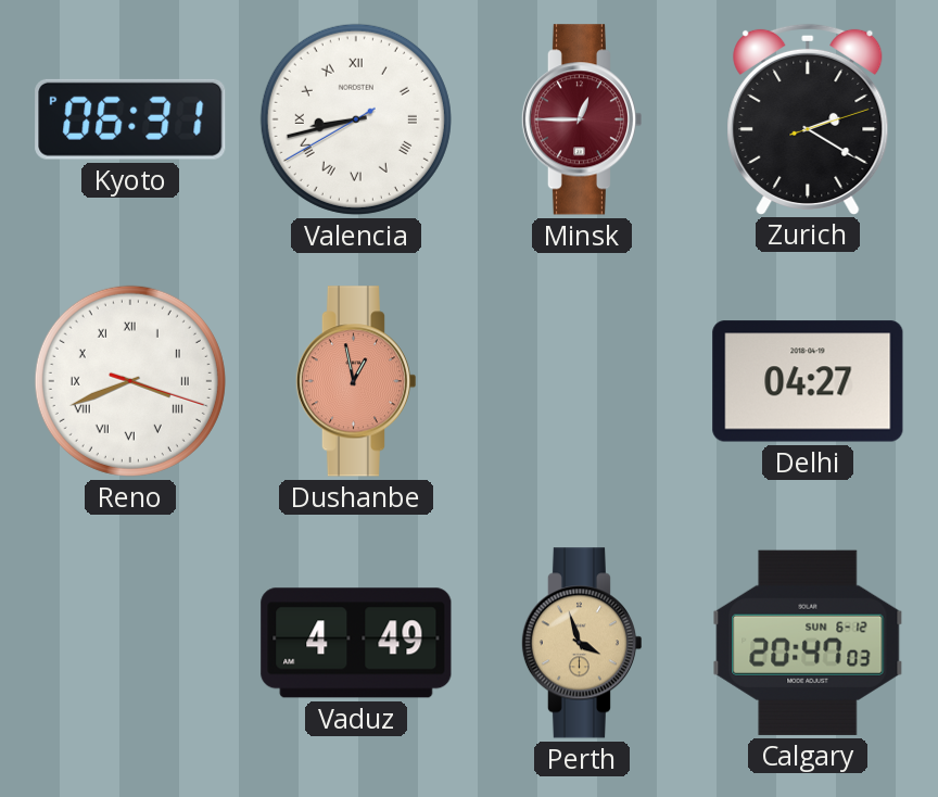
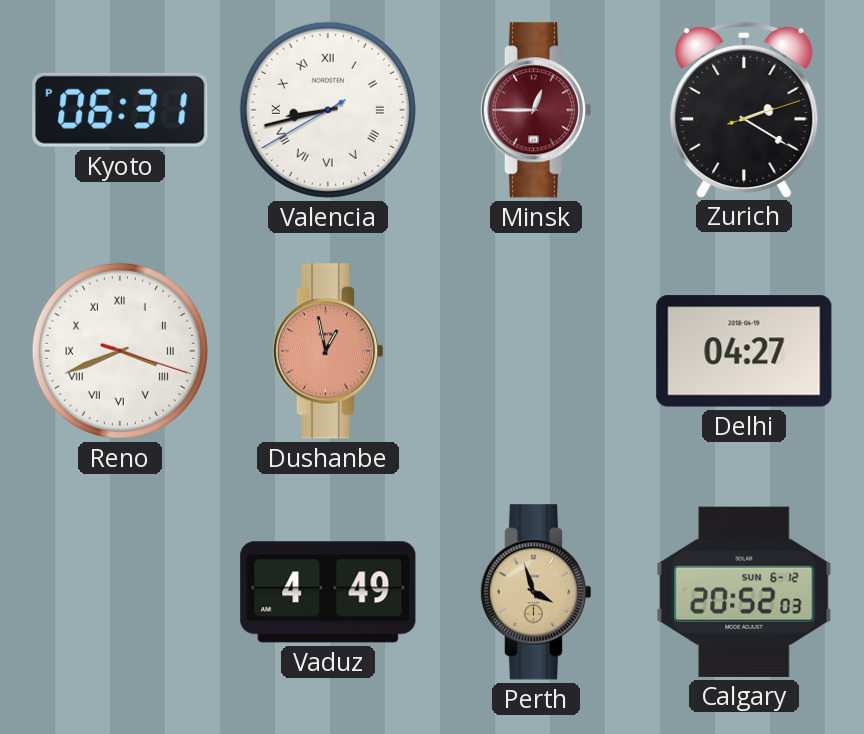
Calgary: 20:47 -> 20:52
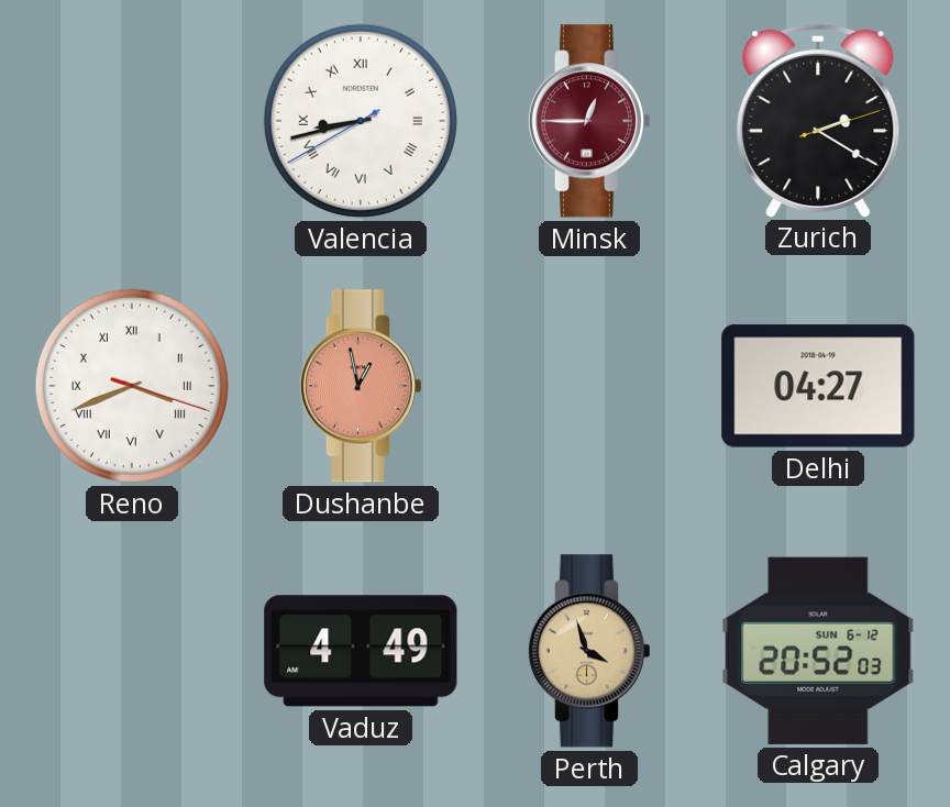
Kyoto: 06:31 -> none
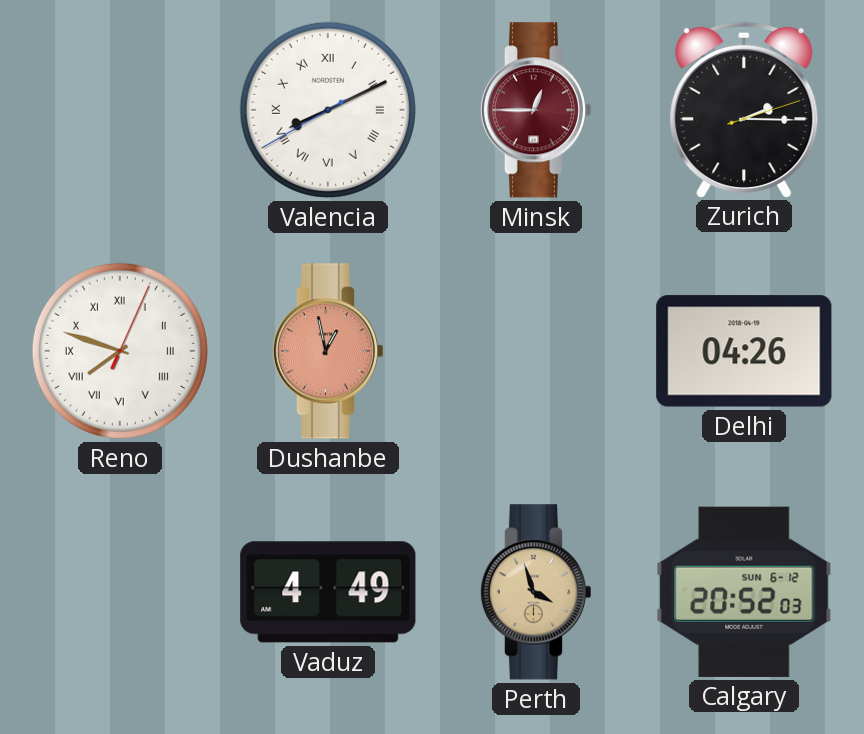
Valencia: 8:42 -> 8:10
Zurich: 2:20 -> 2:15
Reno: 3:41 -> 7:48
Delhi: 04:27 -> 04:26
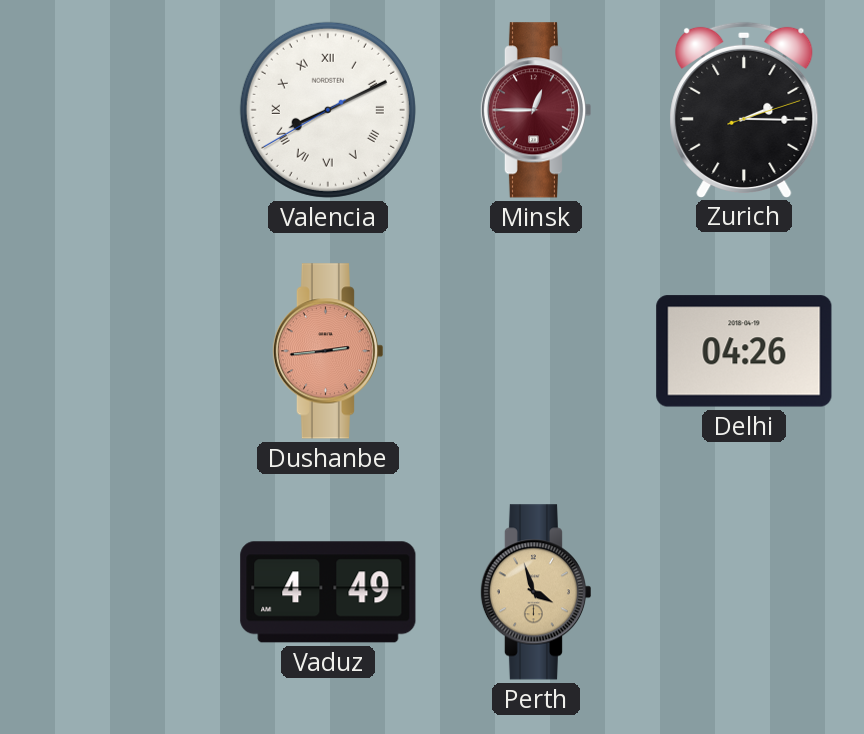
Reno: 7:48 -> none
Dushanbe: 12:58 -> 2:44
Calgary: 20:52 -> none
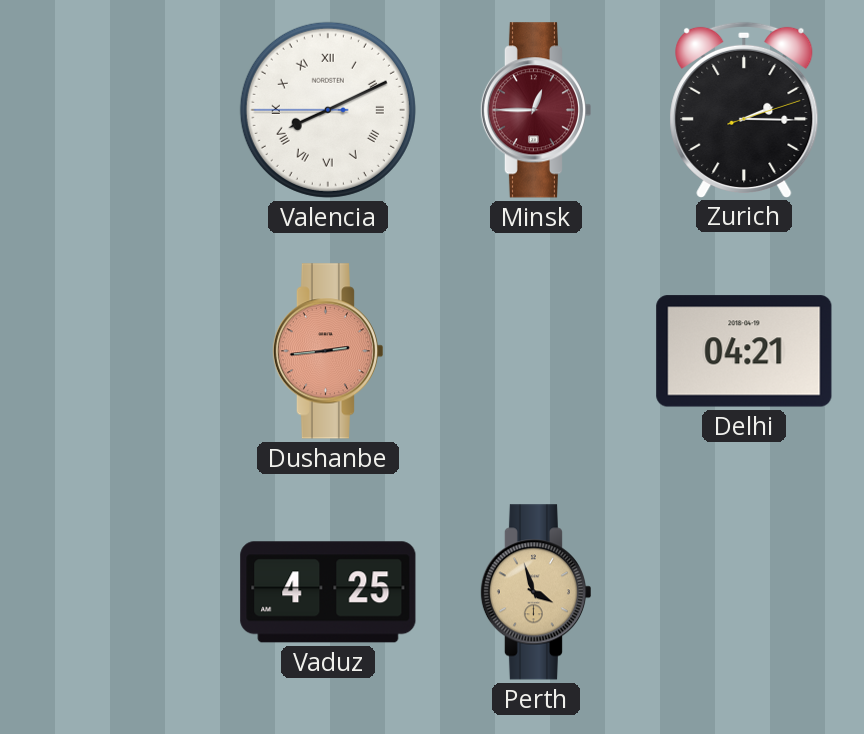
Valencia: 8:10:40 -> 8:10:45
Delhi: 04:26 -> 04:21
Vaduz: 4:49 -> 4:25
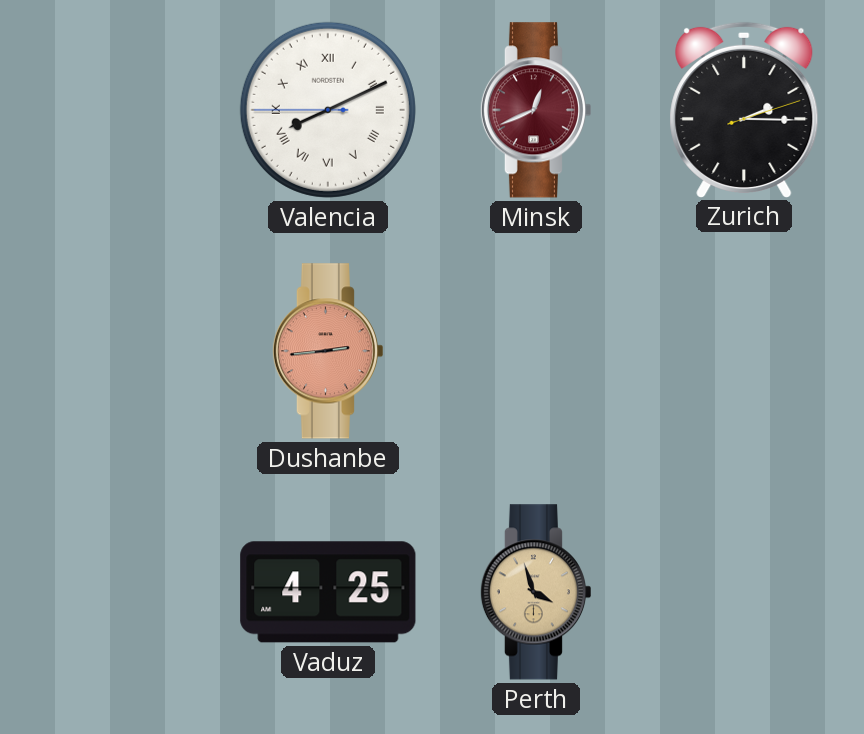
Minsk: 12:45 -> 12:41
Delhi: 04:21 -> none
